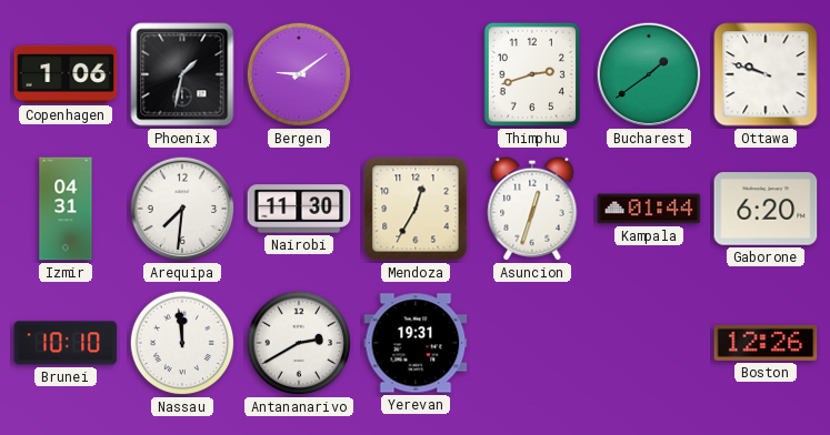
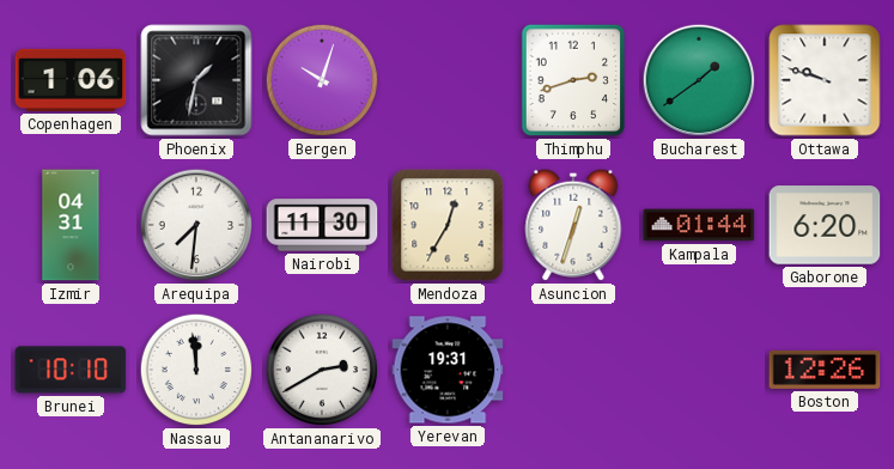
Bergen: 9:09 -> 10:03
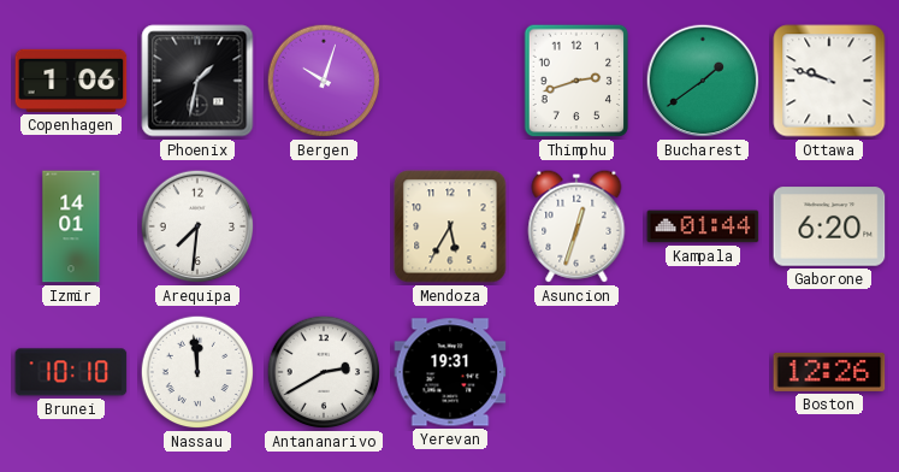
Izmir: 04:31 -> 14:01
Nairobi: 11:30 -> none
Mendoza: 12:35 -> 5:35
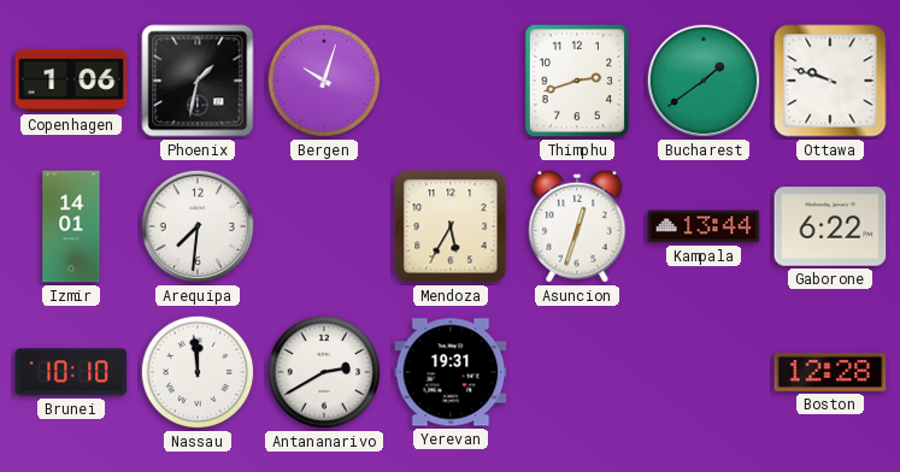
Kampala: 01:44 -> 13:44
Gaborone: 6:20 -> 6:22
Boston: 12:26 -> 12:28
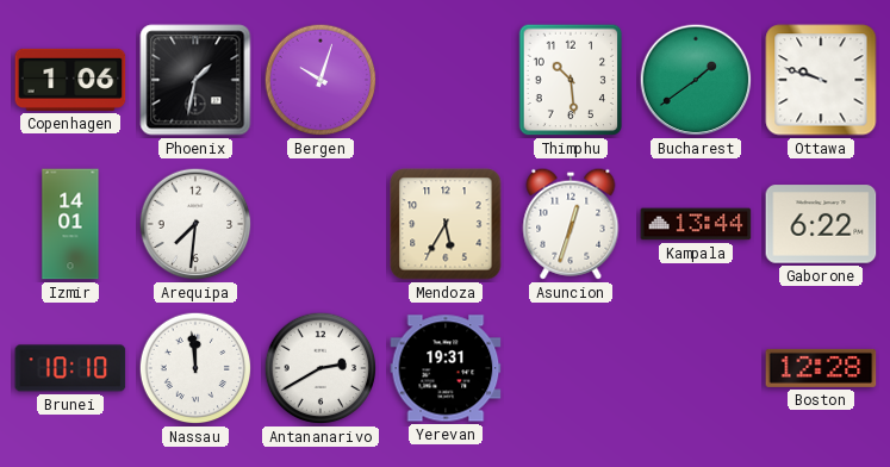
Thimphu: 2:42 -> 10:29
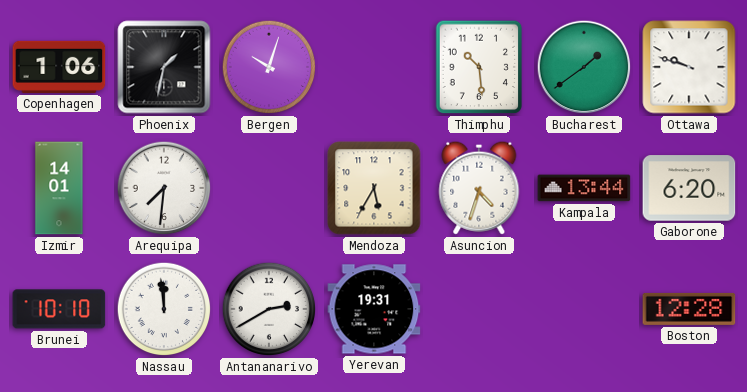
Asuncion: 12:33 -> 4:33
Gaborone: 6:22 -> 6:20
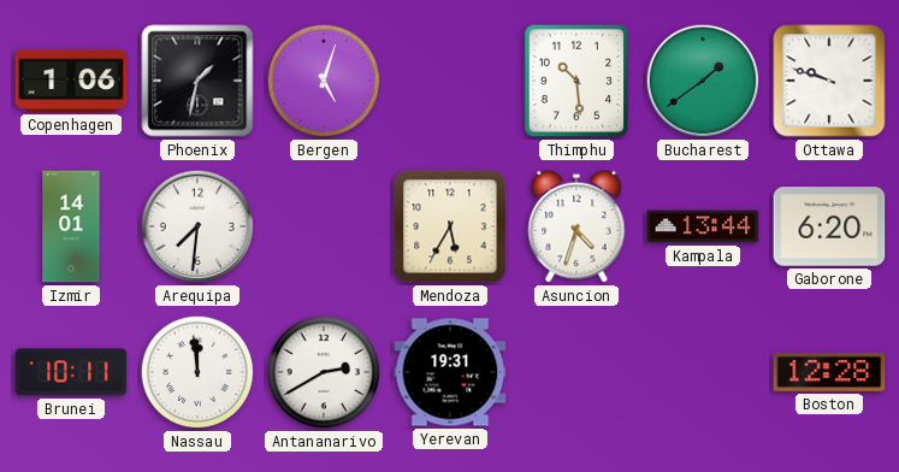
Bergen: 10:03 -> 5:03
Brunei: 10:10 -> 10:11
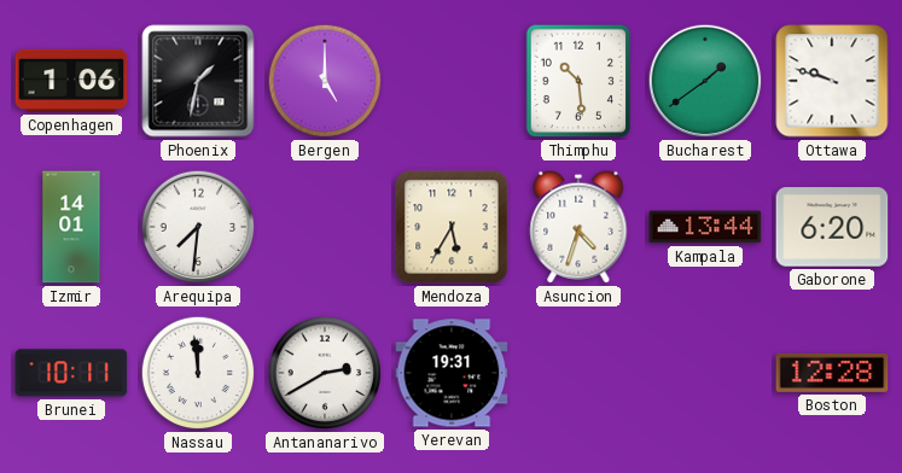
Bergen: 5:03 -> 5:00
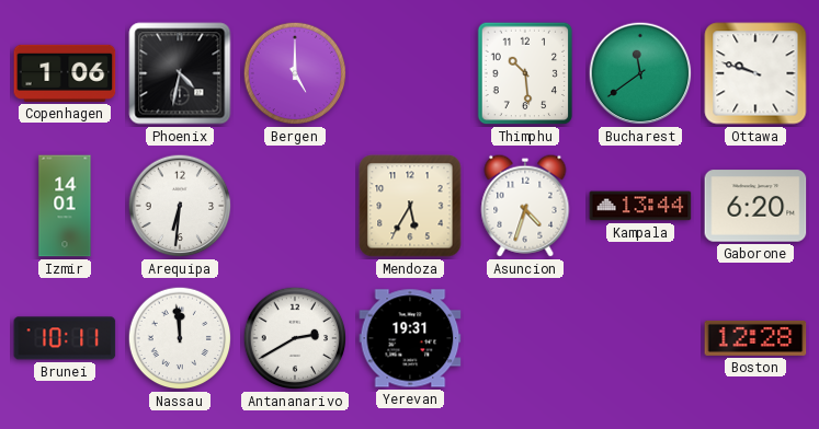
Phoenix: 1:32 -> 4:32
Bucharest: 1:39 -> 11:39
Arequipa: 7:31 -> 6:31
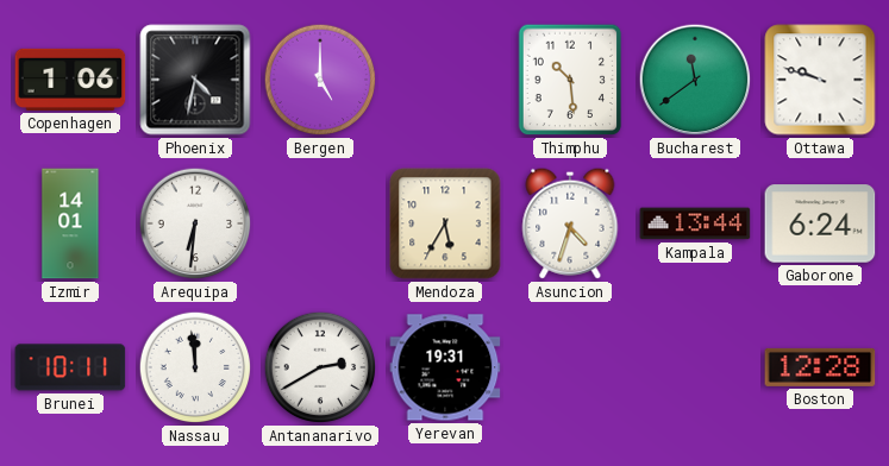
Gaborone: 6:20 -> 6:24
